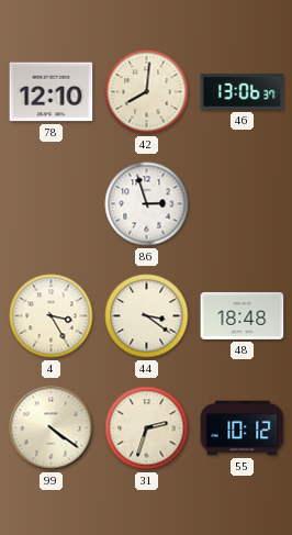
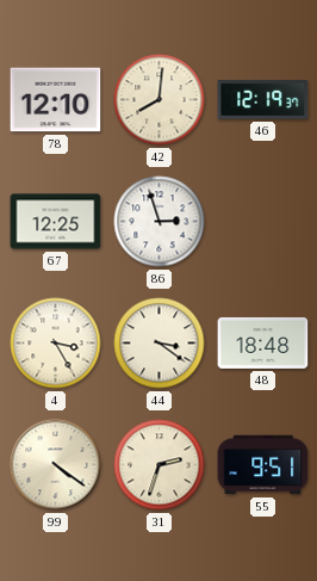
46: 13:06 -> 12:19
67: none -> 12:25
55: 10:12 -> 9:51
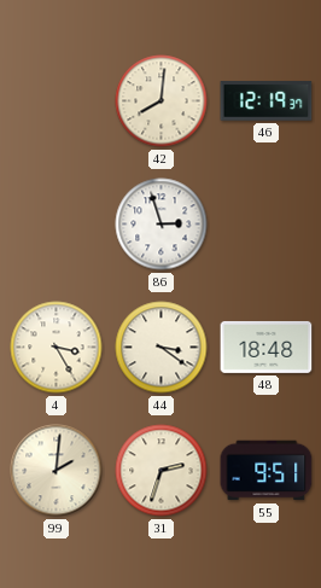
78: 12:10 -> none
67: 12:25 -> none
99: 4:21 -> 2:01
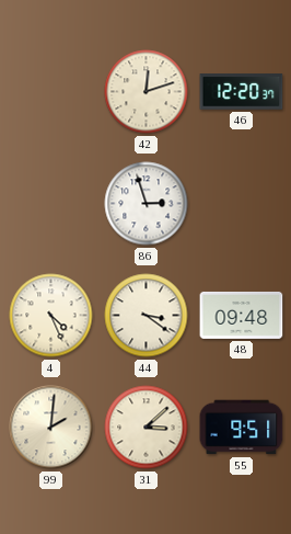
42: 8:01 -> 12:12
46: 12:19 -> 12:20
4: 3:25 -> 4:26
48: 18:48 -> 09:48
31: 2:33 -> 3:08
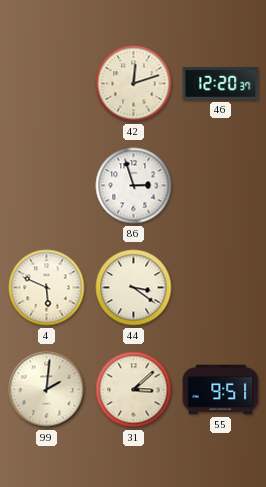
4: 4:26 -> 5:49
48: 09:48 -> none
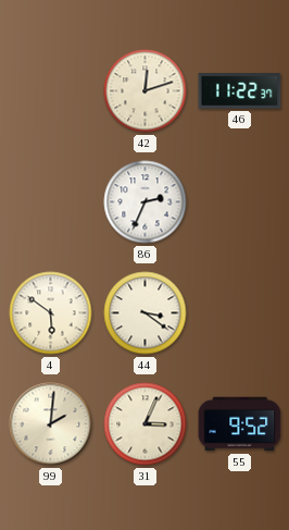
46: 12:20 -> 11:22
86: 2:57 -> 2:34
4: 5:49 -> 5:51
31: 3:08 -> 3:04
55: 9:51 -> 9:52
